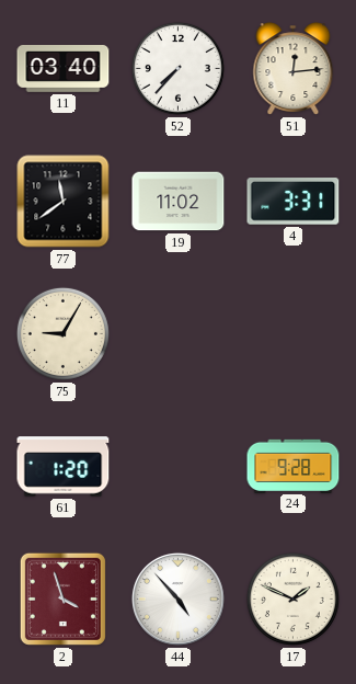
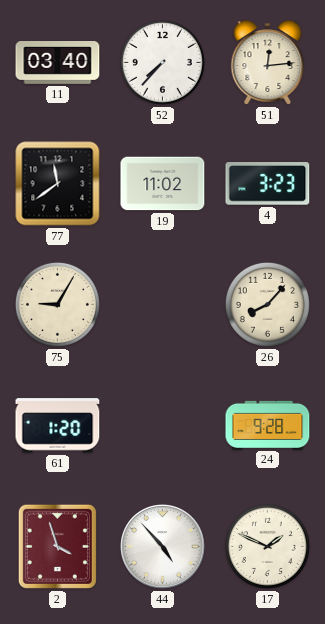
4: 3:31 -> 3:23
26: none -> 8:07
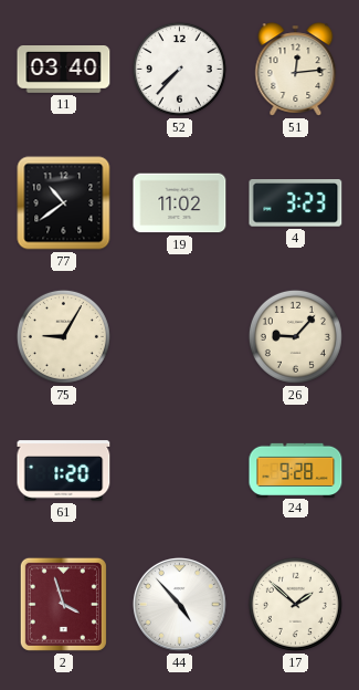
77: 11:39 -> 10:39
26: 8:07 -> 9:07
17: 1:49 -> 1:52
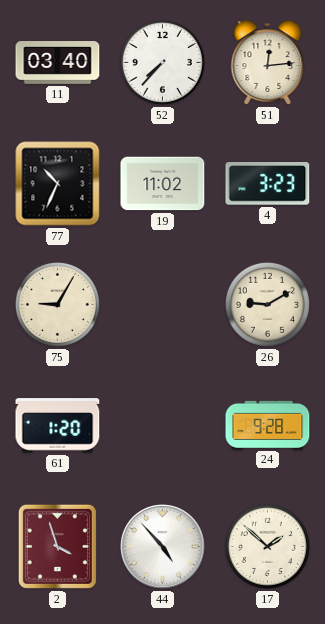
77: 10:39 -> 10:34
26: 9:07 -> 9:10
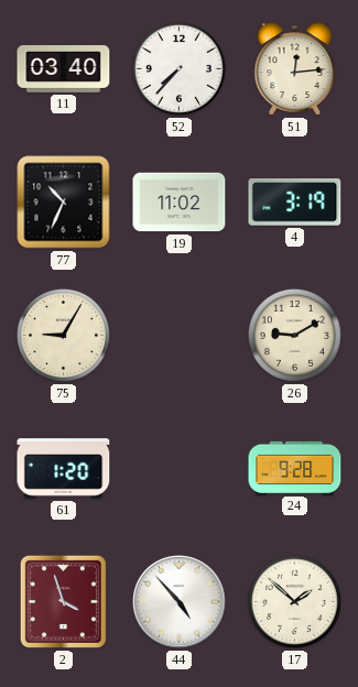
4: 3:23 -> 3:19
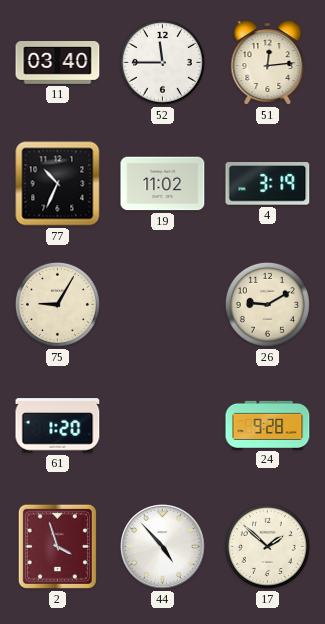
52: 7:37 -> 11:45
